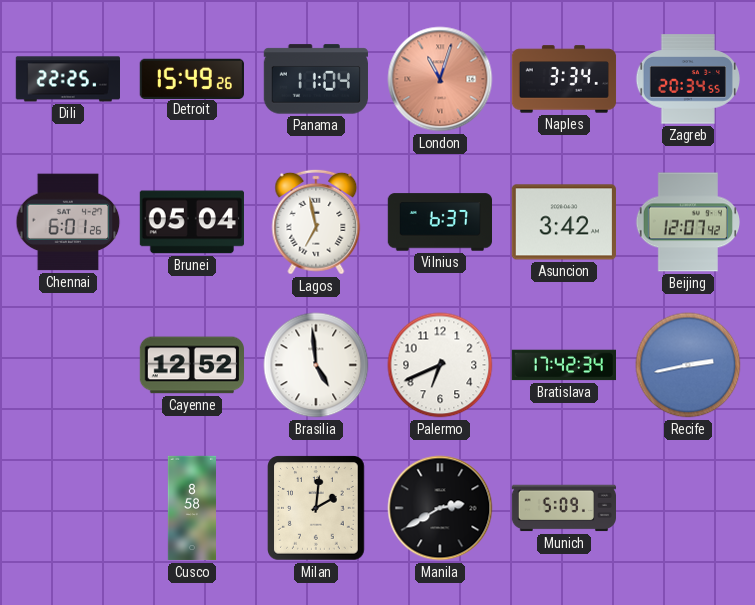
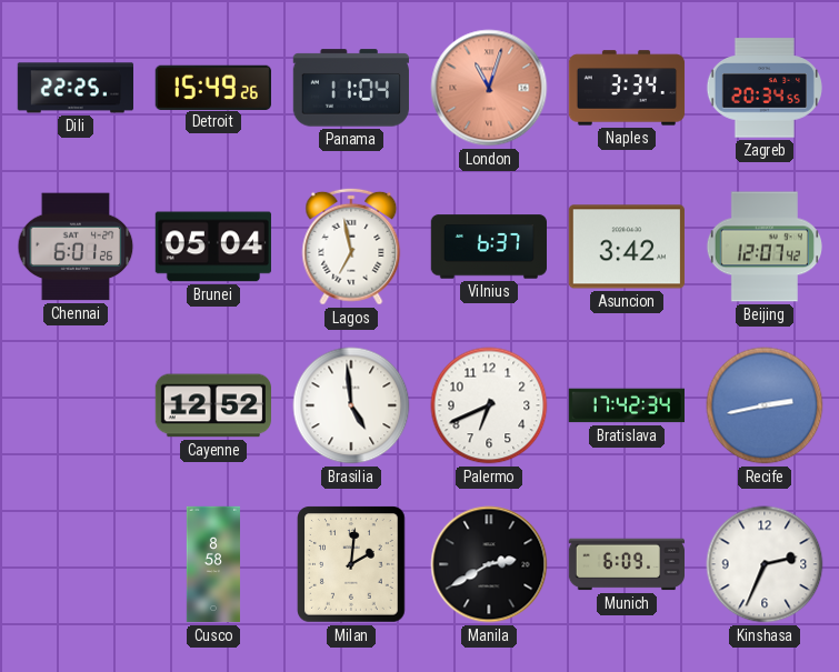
Munich: 5:09 -> 6:09
Kinshasa: none -> 2:34
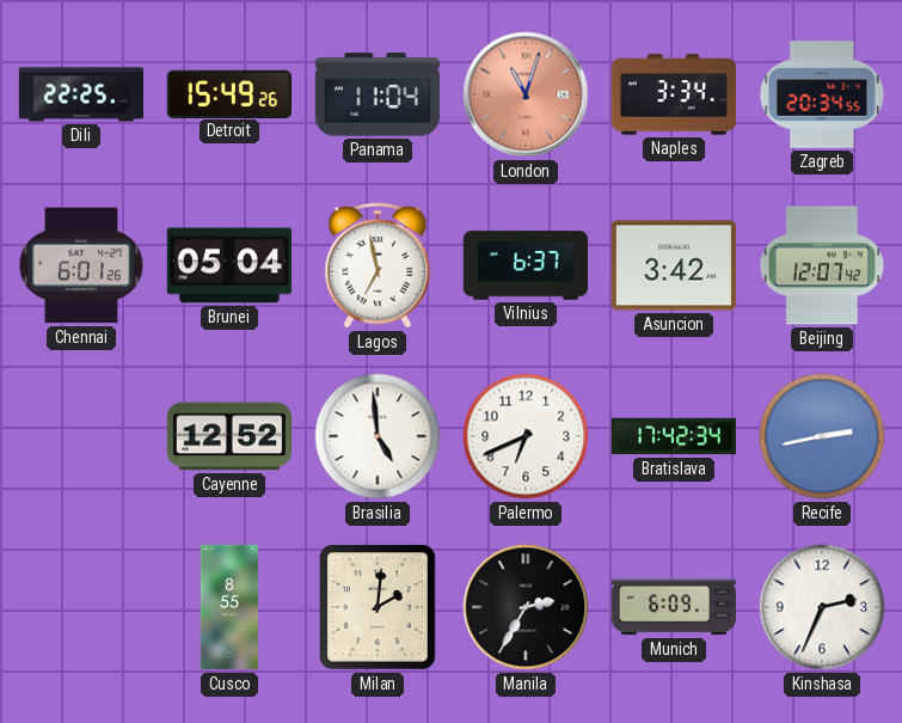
Cusco: 8:58 -> 8:55
Manila: 2:40 -> 2:35
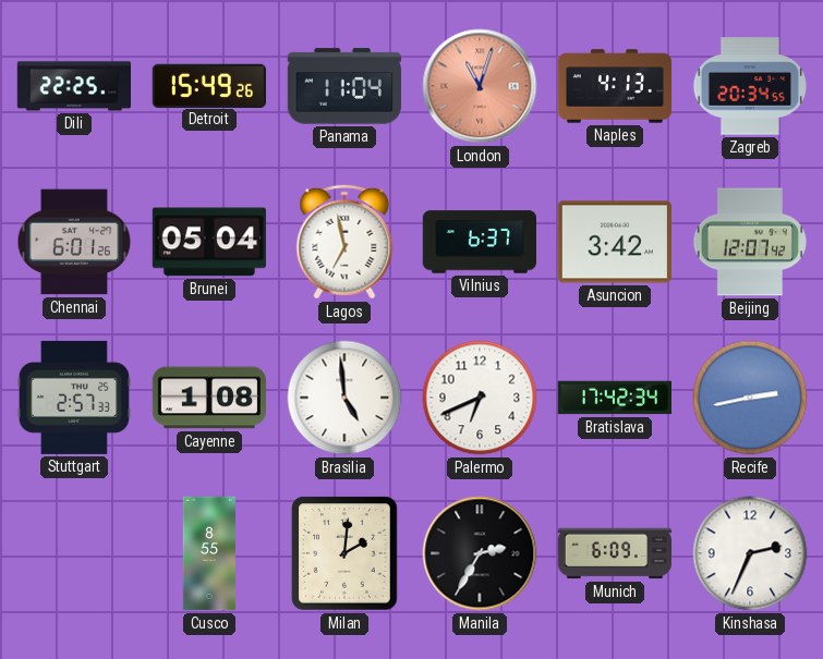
Naples: 3:34 -> 4:13
Stuttgart: none -> 2:57
Cayenne: 12:52 -> 1:08
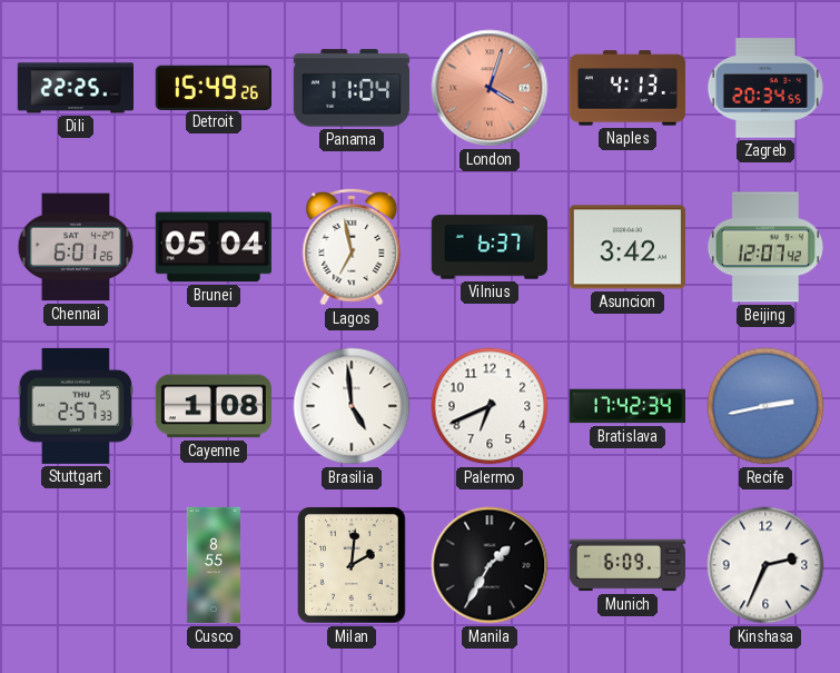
London: 11:03 -> 4:03
Manila: 2:35 -> 1:35
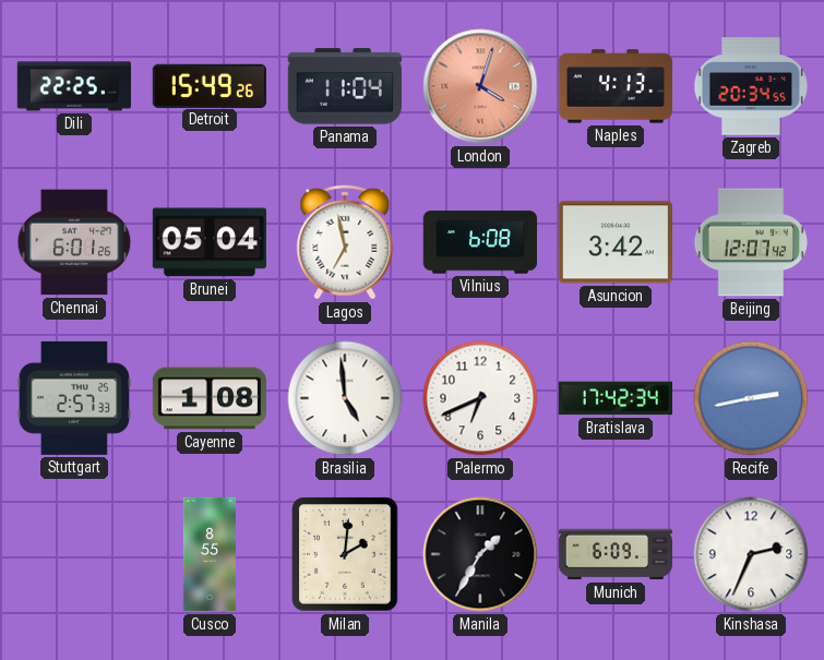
Vilnius: 6:37 -> 6:08
